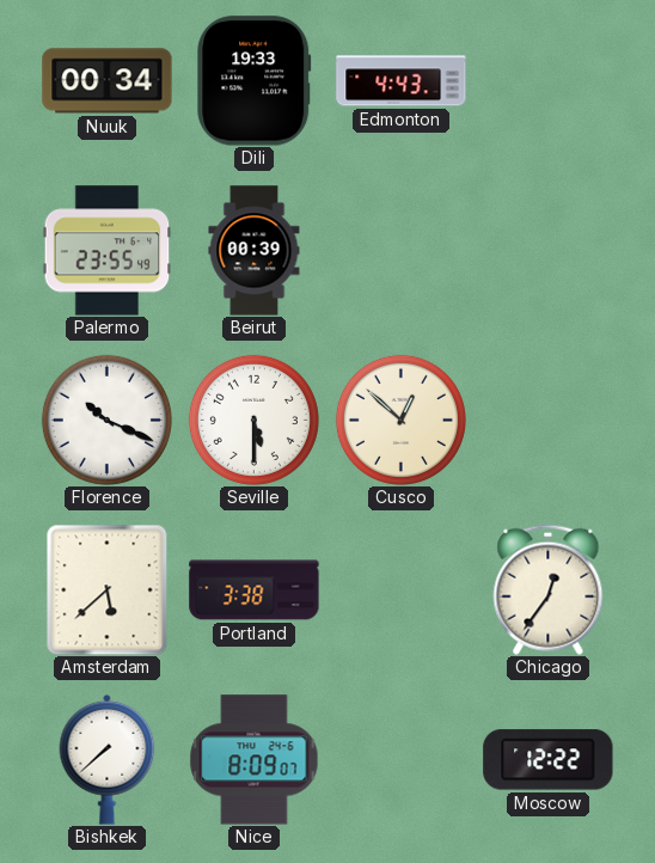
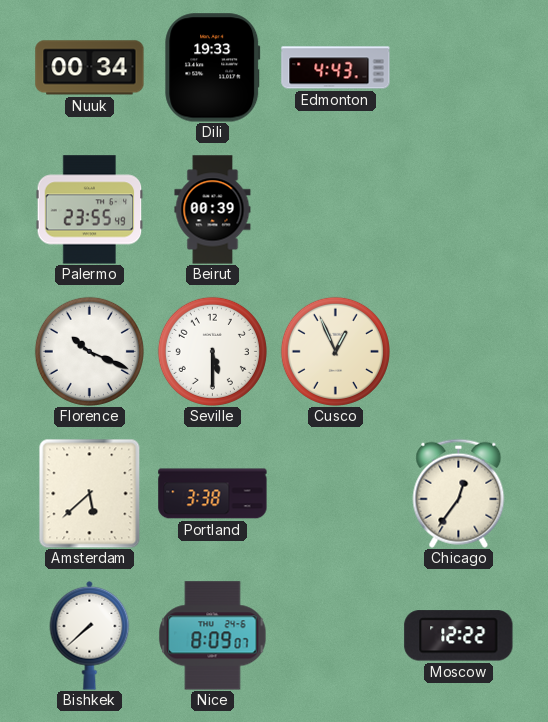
Cusco: 12:52 -> 12:56
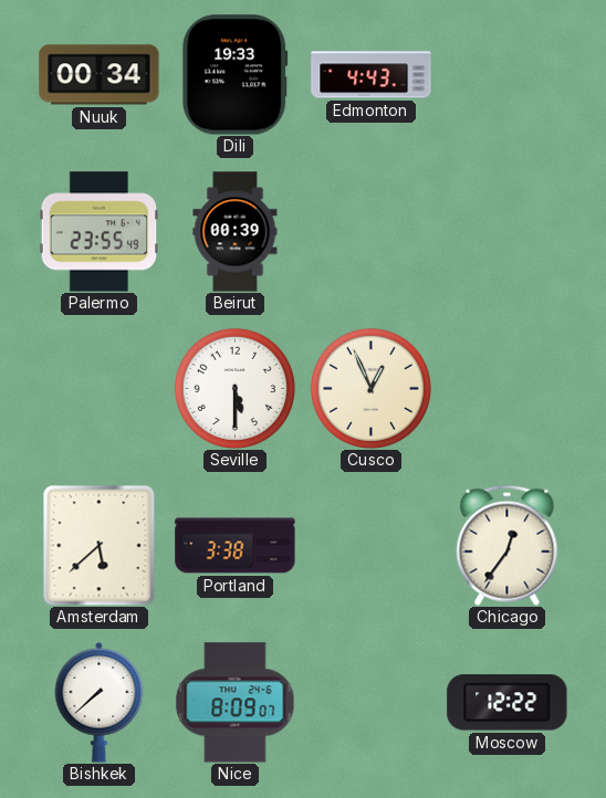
Florence: 10:19 -> none
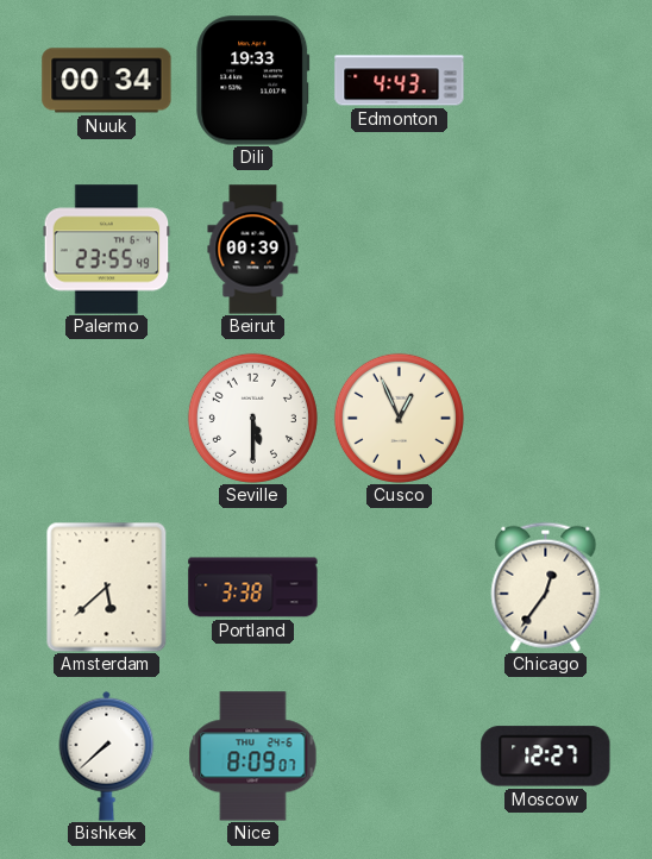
Moscow: 12:22 -> 12:27
